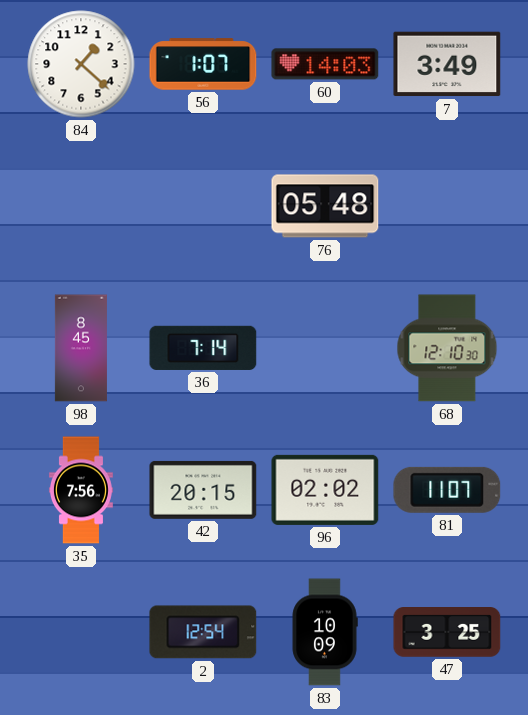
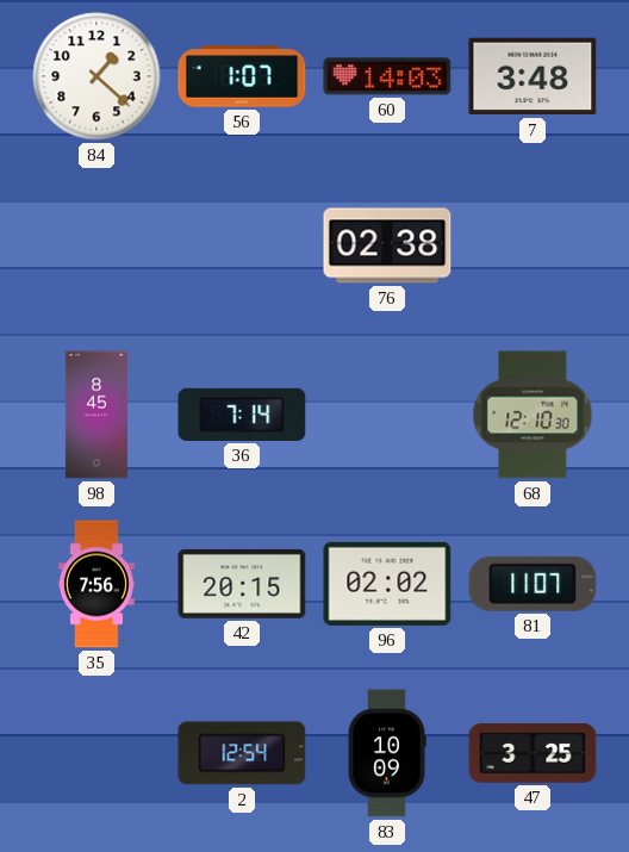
7: 3:49 -> 3:48
76: 05:48 -> 02:38
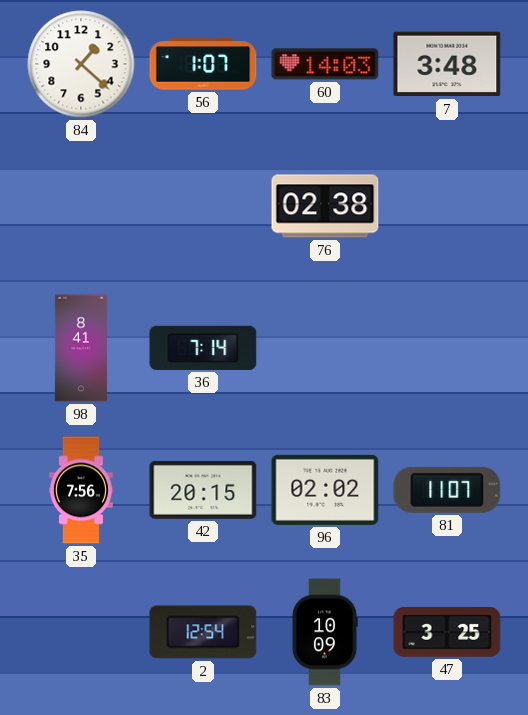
98: 8:45 -> 8:41
68: 12:10 -> none
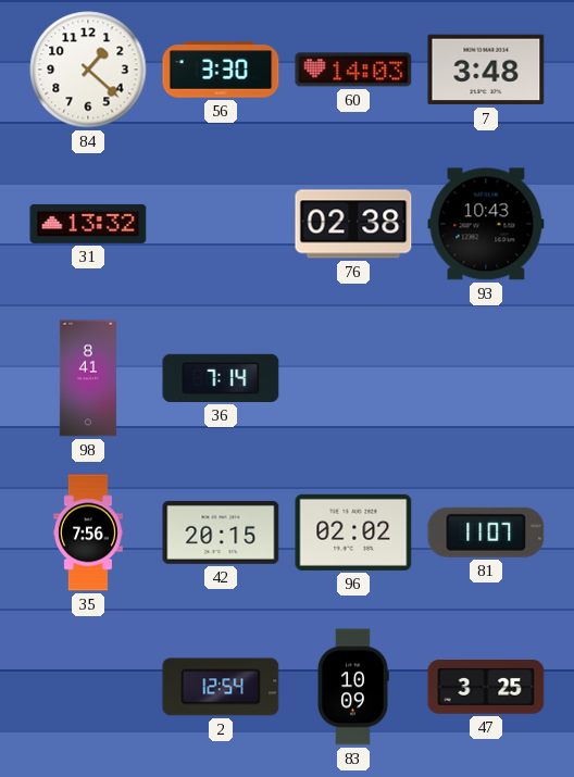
56: 1:07 -> 3:30
31: none -> 13:32
93: none -> 10:43
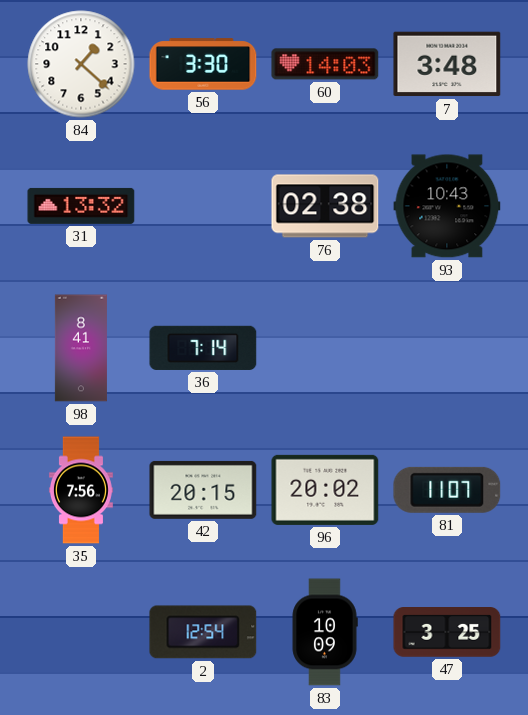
96: 02:02 -> 20:02
